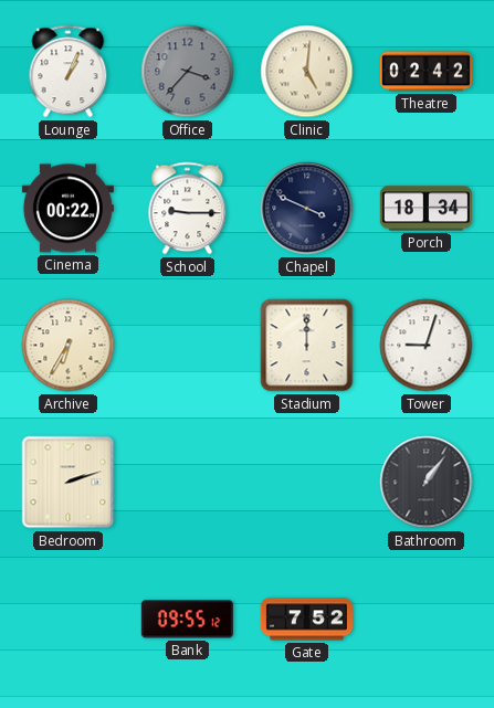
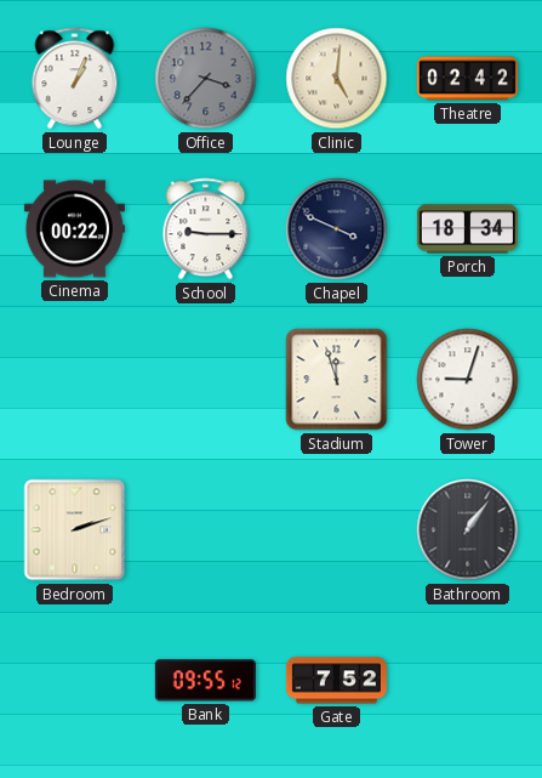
Archive: 6:35 -> none
Stadium: 12:00 -> 11:57
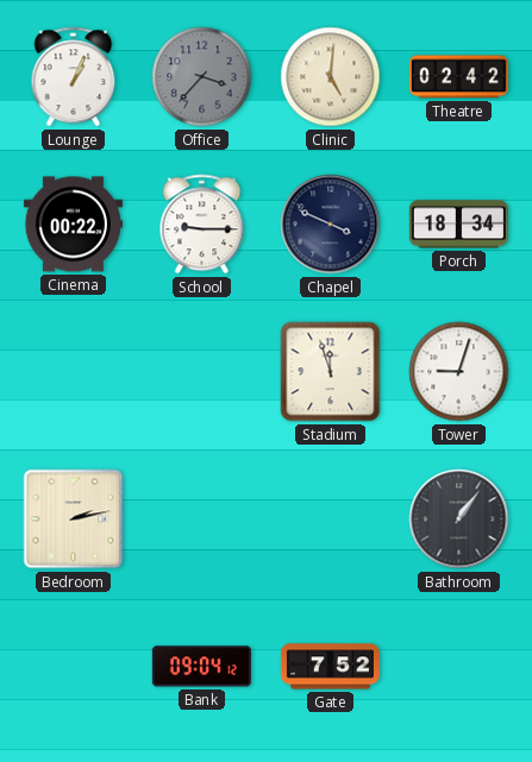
Bedroom: 2:12 -> 2:13
Bank: 09:55 -> 09:04
